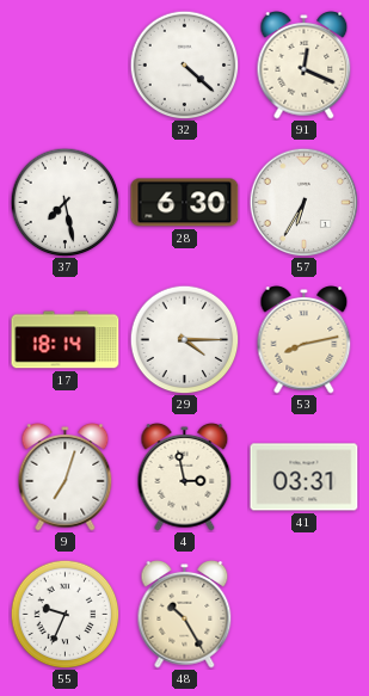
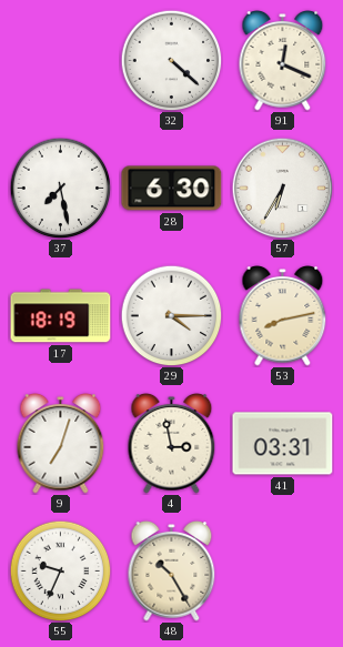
17: 18:14 -> 18:19
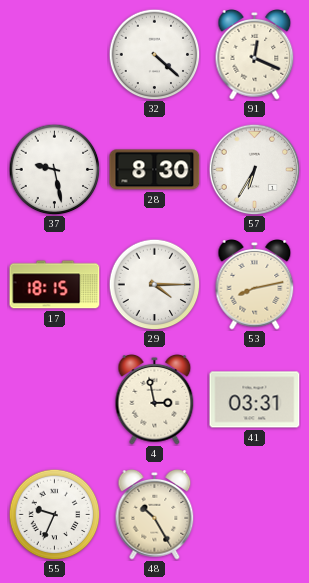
37: 7:28 -> 9:28
28: 6:30 -> 8:30
17: 18:19 -> 18:15
9: 7:03 -> none
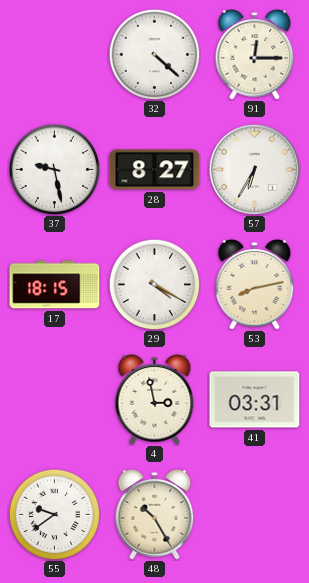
91: 12:19 -> 12:15
28: 8:30 -> 8:27
29: 4:15 -> 4:20
55: 9:34 -> 9:39
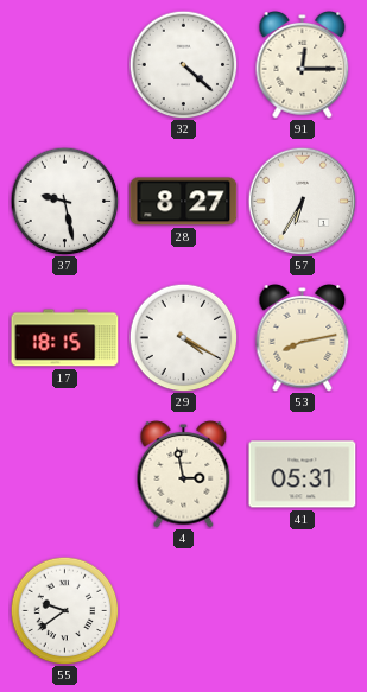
41: 03:31 -> 05:31
48: 10:25 -> none
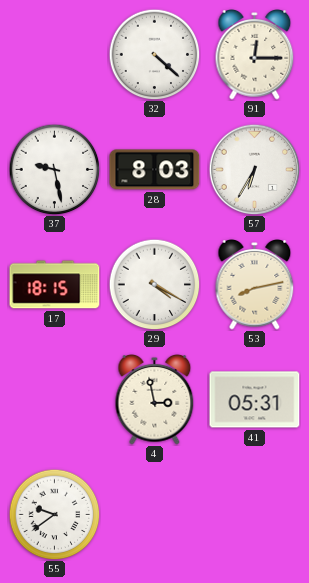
28: 8:27 -> 8:03
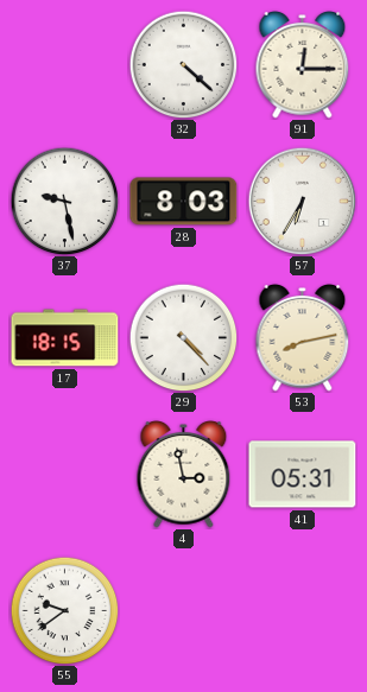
29: 4:20 -> 4:23
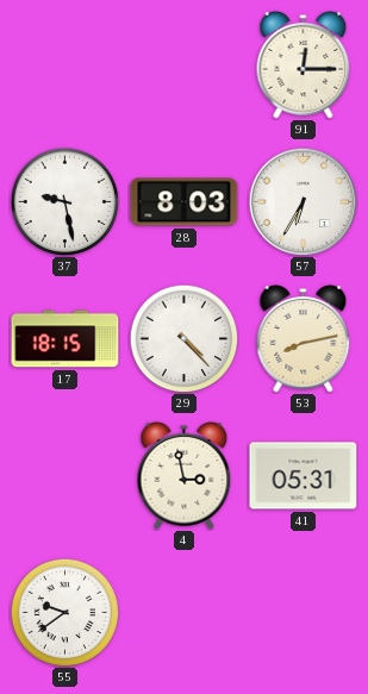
32: 4:22 -> none
